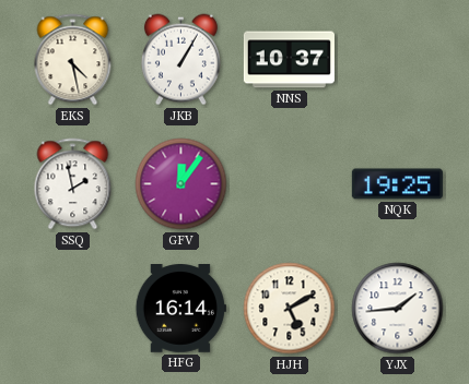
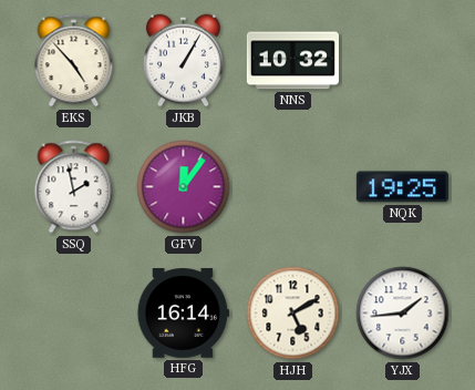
EKS: 4:28 -> 4:53
NNS: 10:37 -> 10:32
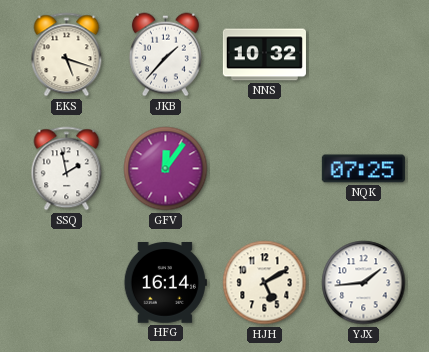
EKS: 4:53 -> 5:18
JKB: 1:05 -> 1:37
NQK: 19:25 -> 07:25
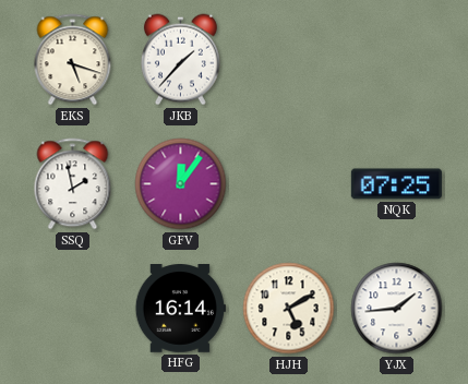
NNS: 10:32 -> none
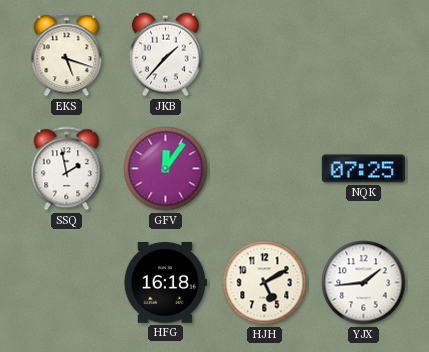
HFG: 16:14 -> 16:18
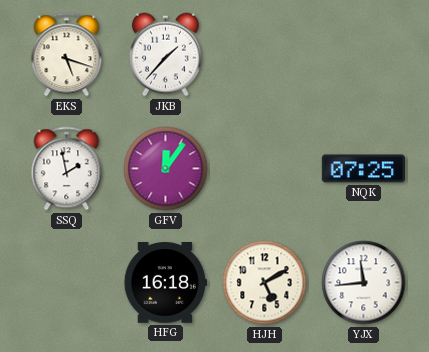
YJX: 1:44 -> 11:44
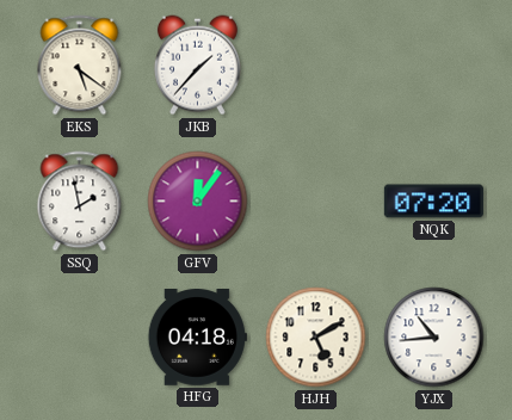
EKS: 5:18 -> 5:21
NQK: 07:25 -> 07:20
HFG: 16:18 -> 04:18
YJX: 11:44 -> 10:44
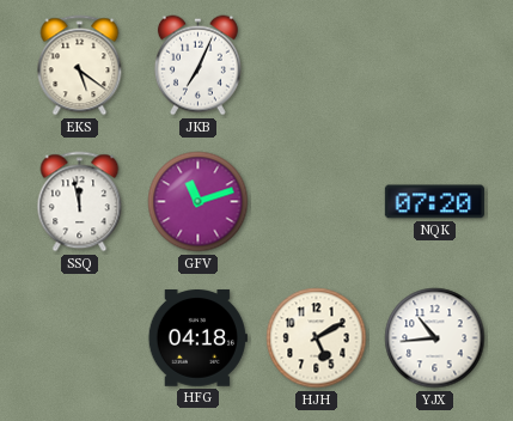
JKB: 1:37 -> 7:04
SSQ: 1:58 -> 11:58
GFV: 12:06 -> 11:12
